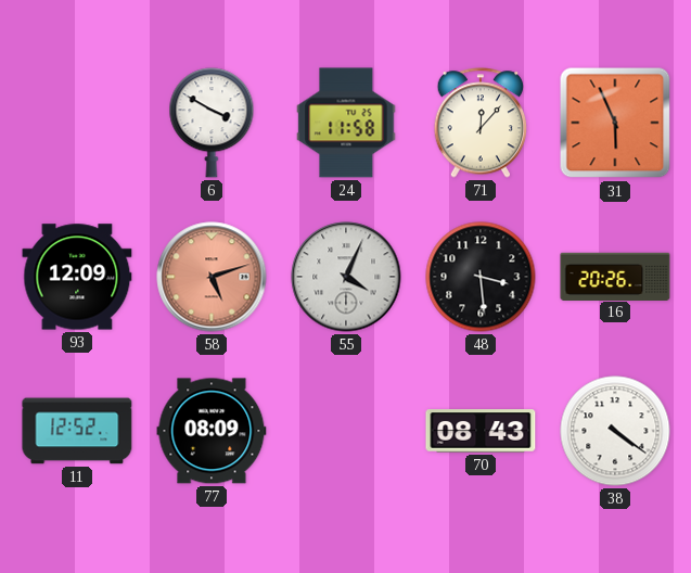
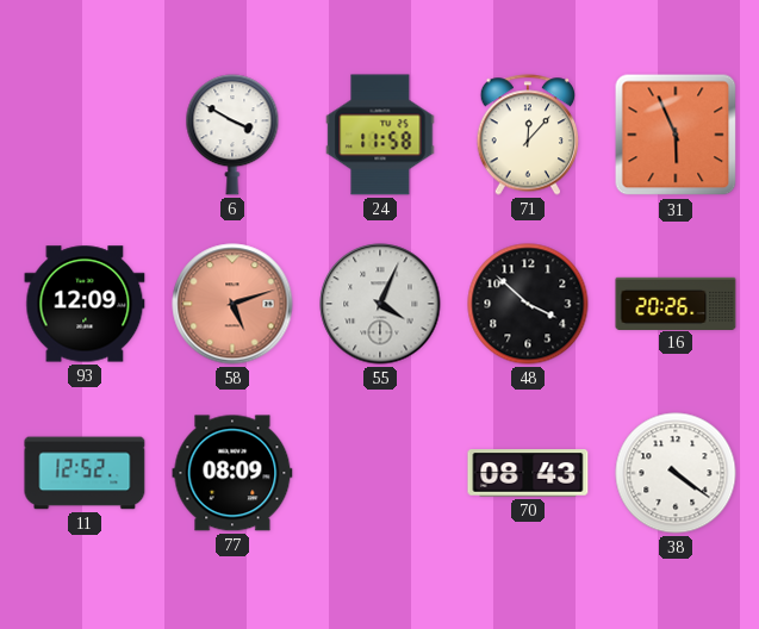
48: 3:29 -> 3:52
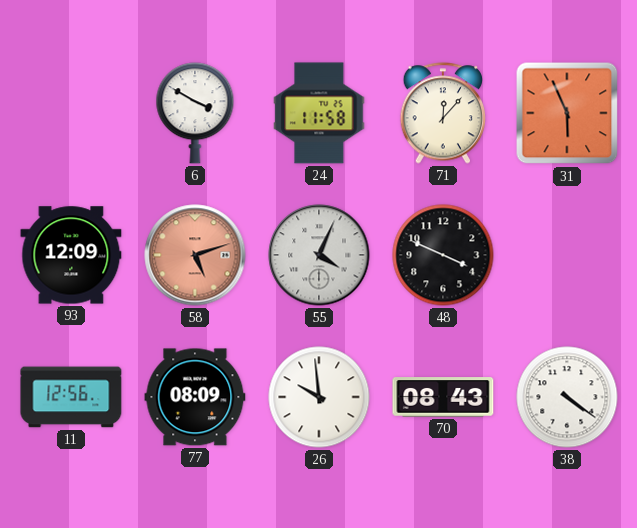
48: 3:52 -> 3:49
16: 20:26 -> none
11: 12:52 -> 12:56
26: none -> 9:59
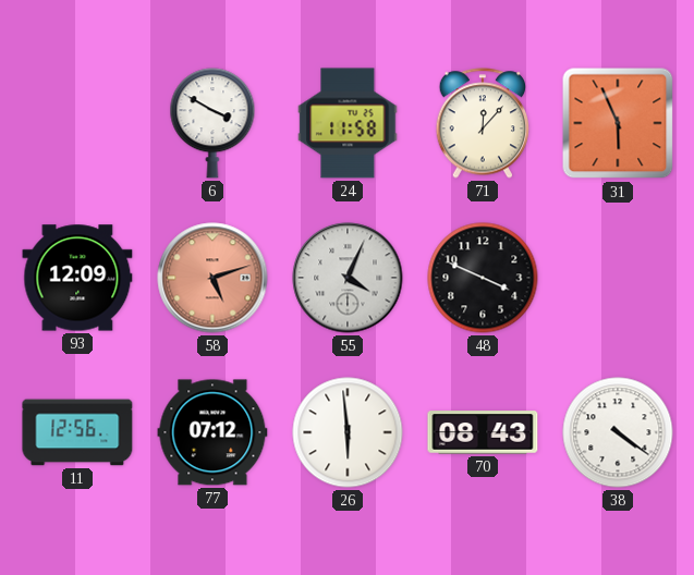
77: 08:09 -> 07:12
26: 9:59 -> 5:59
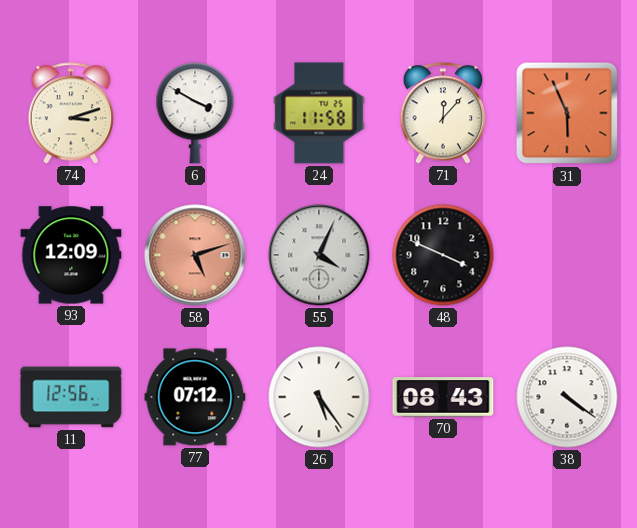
74: none -> 3:12
26: 5:59 -> 5:24
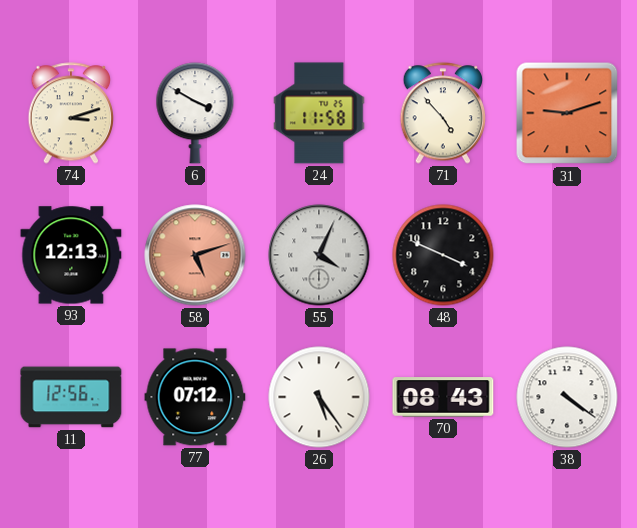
71: 12:07 -> 4:53
31: 5:56 -> 9:12
93: 12:09 -> 12:13
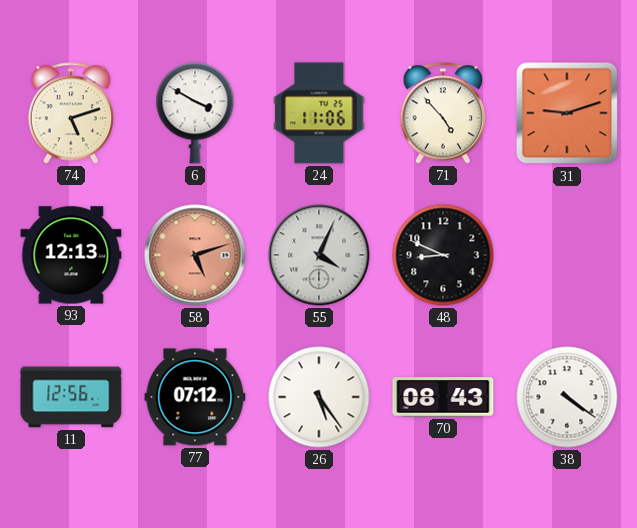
74: 3:12 -> 5:12
24: 11:58 -> 11:06
48: 3:49 -> 8:49
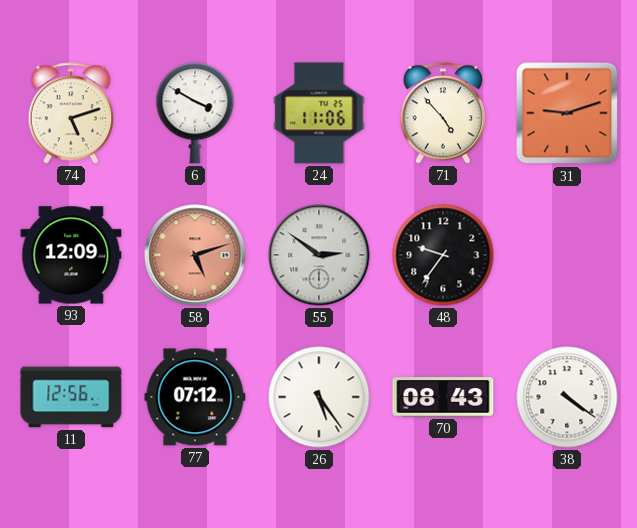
93: 12:13 -> 12:09
55: 4:04 -> 2:51
48: 8:49 -> 9:36
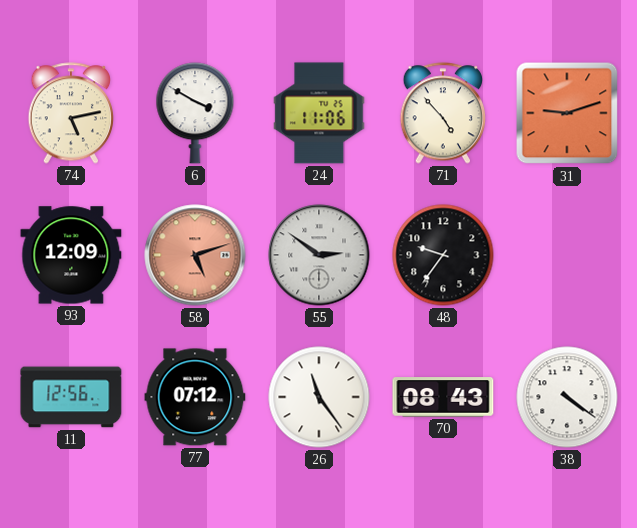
74: 5:12 -> 5:13
26: 5:24 -> 11:24
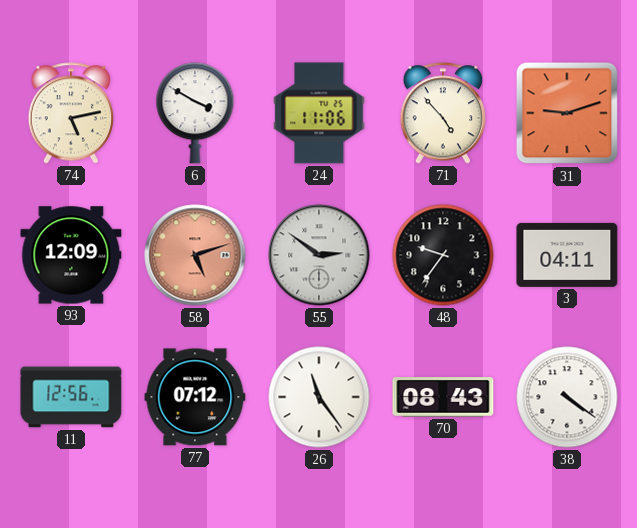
3: none -> 04:11
